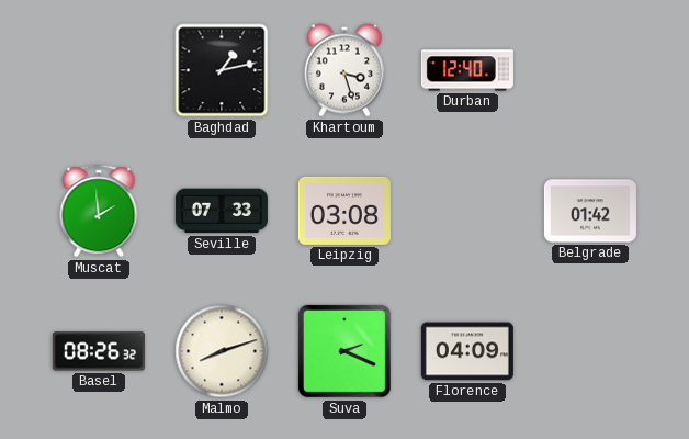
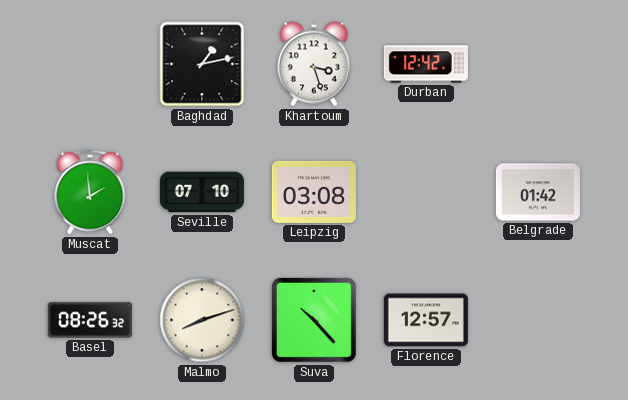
Durban: 12:40 -> 12:42
Seville: 07:33 -> 07:10
Suva: 2:19 -> 10:23
Florence: 04:09 -> 12:57
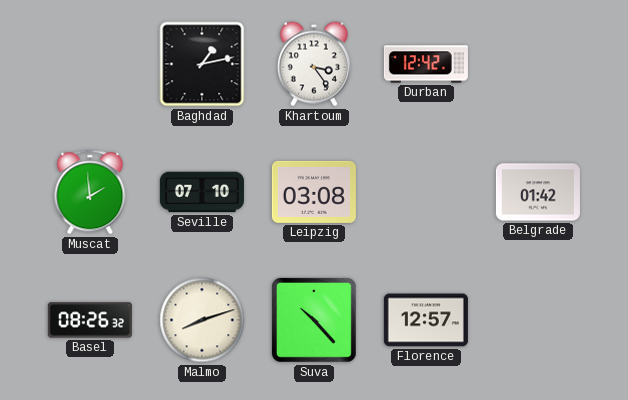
Khartoum: 3:27 -> 3:24
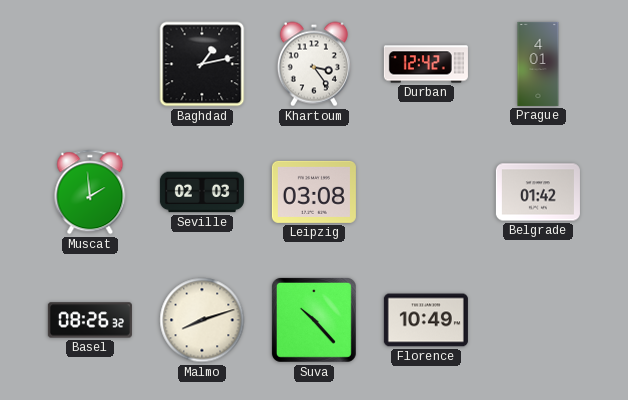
Prague: none -> 4:01
Seville: 07:10 -> 02:03
Florence: 12:57 -> 10:49
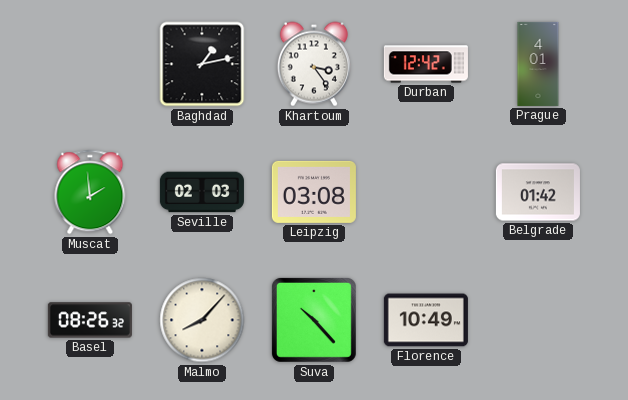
Malmo: 8:12 -> 8:07
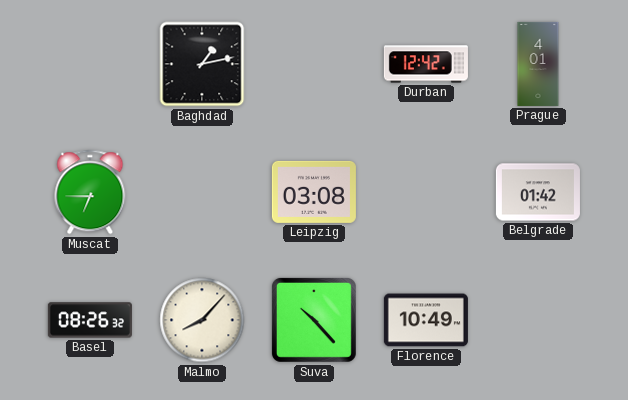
Khartoum: 3:24 -> none
Muscat: 1:59 -> 6:45
Seville: 02:03 -> none
